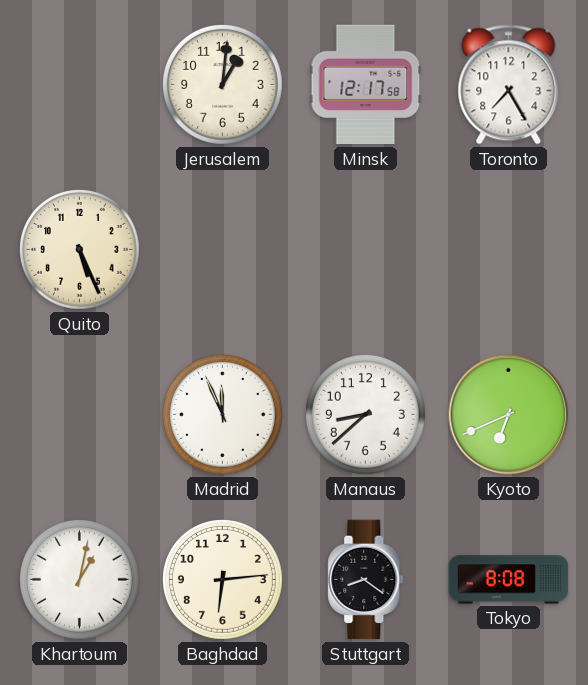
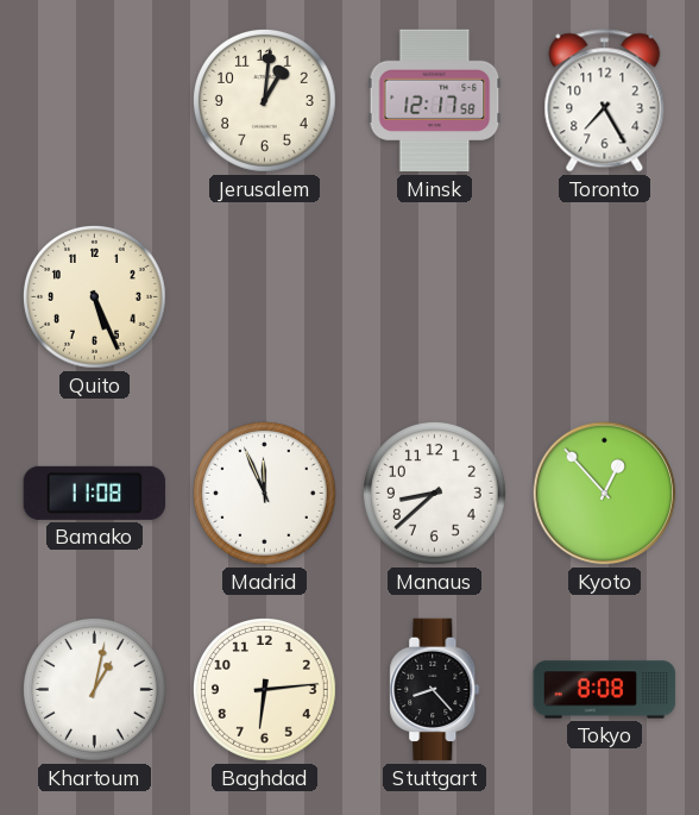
Bamako: none -> 11:08
Kyoto: 6:41 -> 12:53
Stuttgart: 8:21 -> 8:23
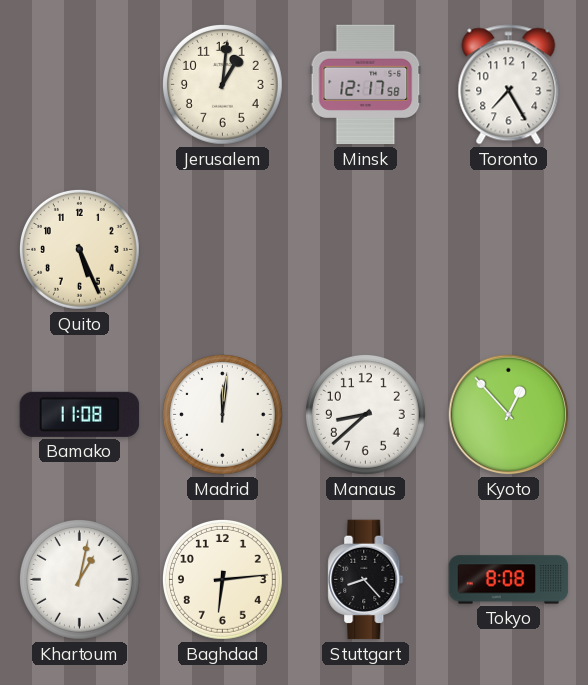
Madrid: 11:56 -> 12:01
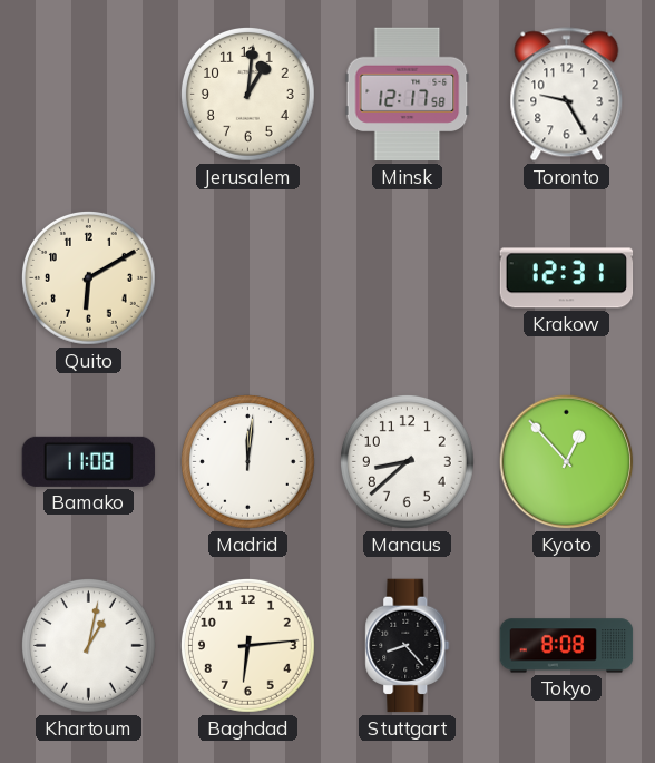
Toronto: 7:25 -> 9:25
Quito: 5:26 -> 6:10
Krakow: none -> 12:31
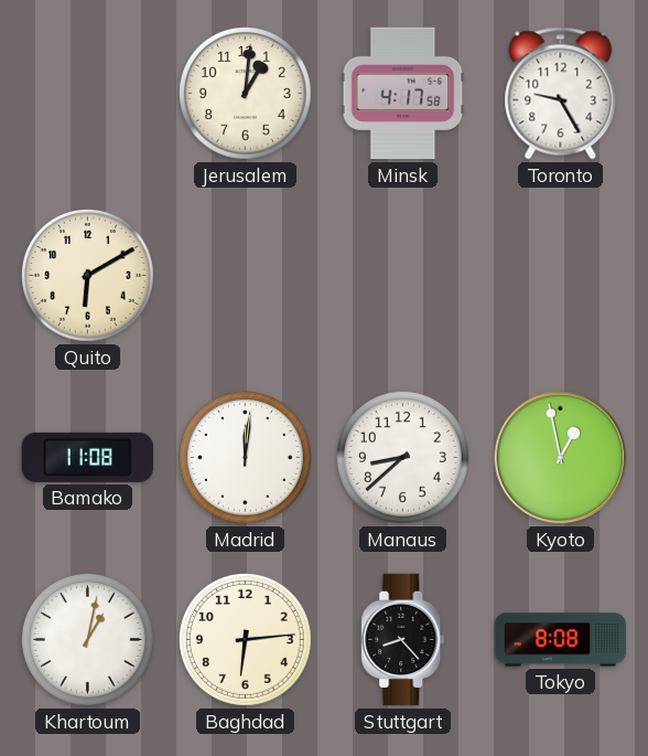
Minsk: 12:17 -> 4:17
Krakow: 12:31 -> none
Kyoto: 12:53 -> 12:58
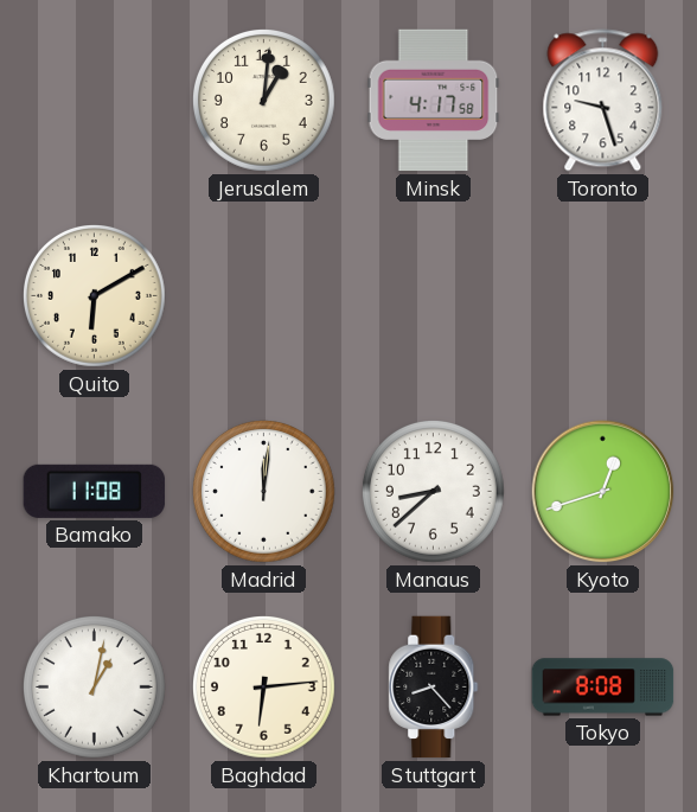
Toronto: 9:25 -> 9:27
Kyoto: 12:58 -> 12:42
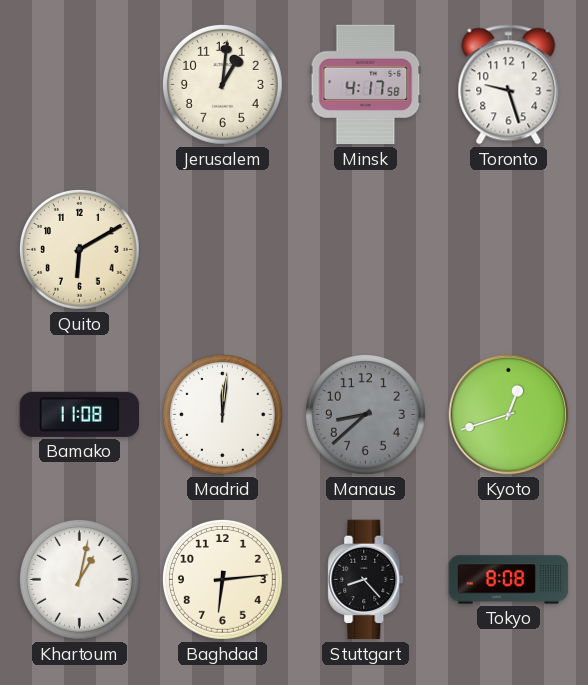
Manaus dial: white -> grey
